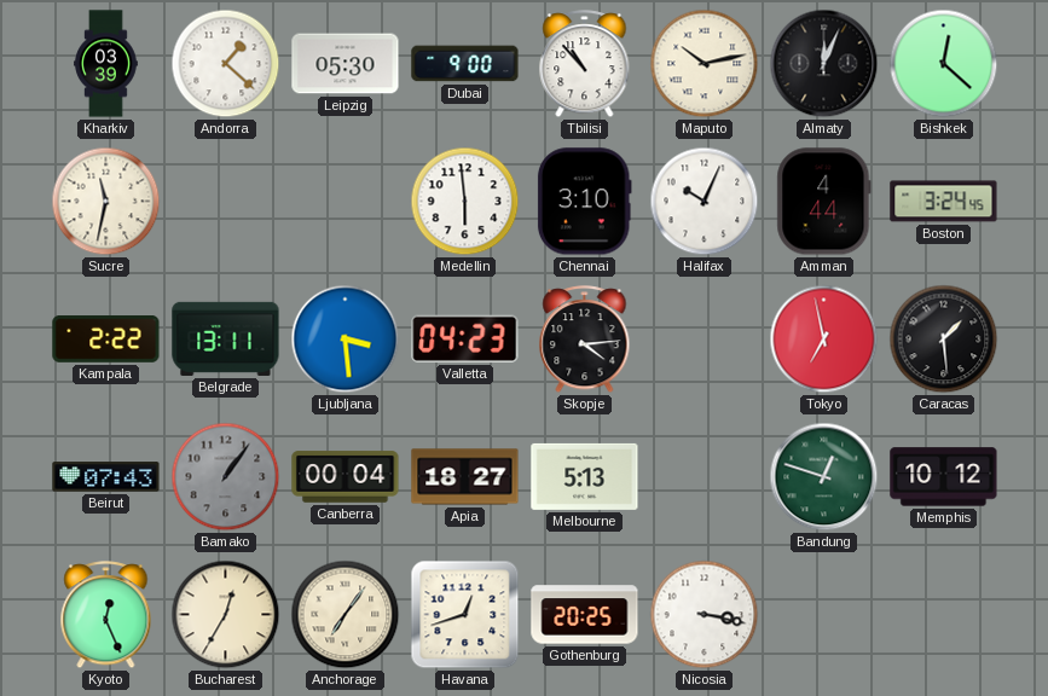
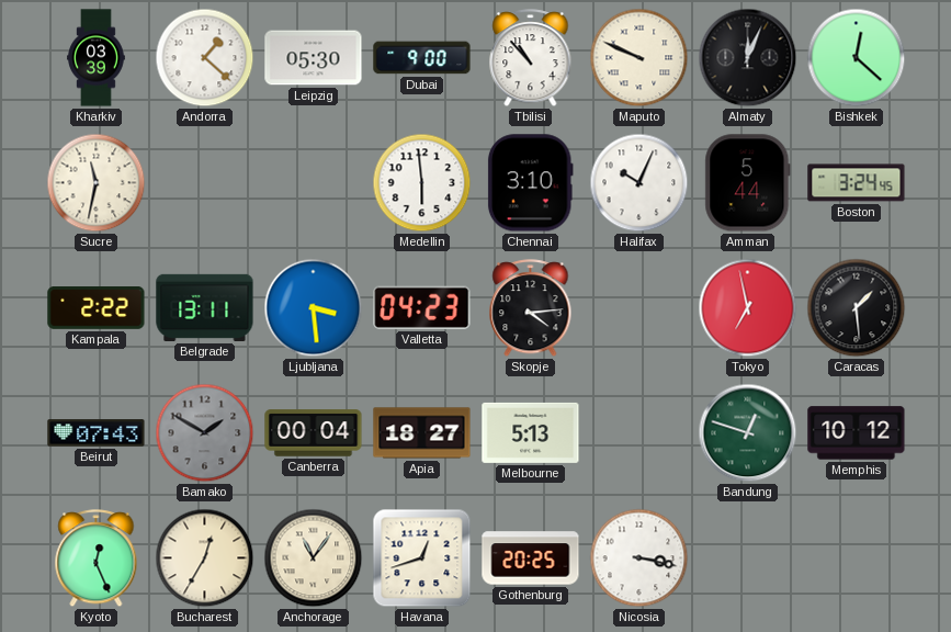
Maputo: 10:13 -> 9:49
Amman: 4:44 -> 5:44
Bamako: 1:06 -> 1:50
Anchorage: 7:06 -> 11:06
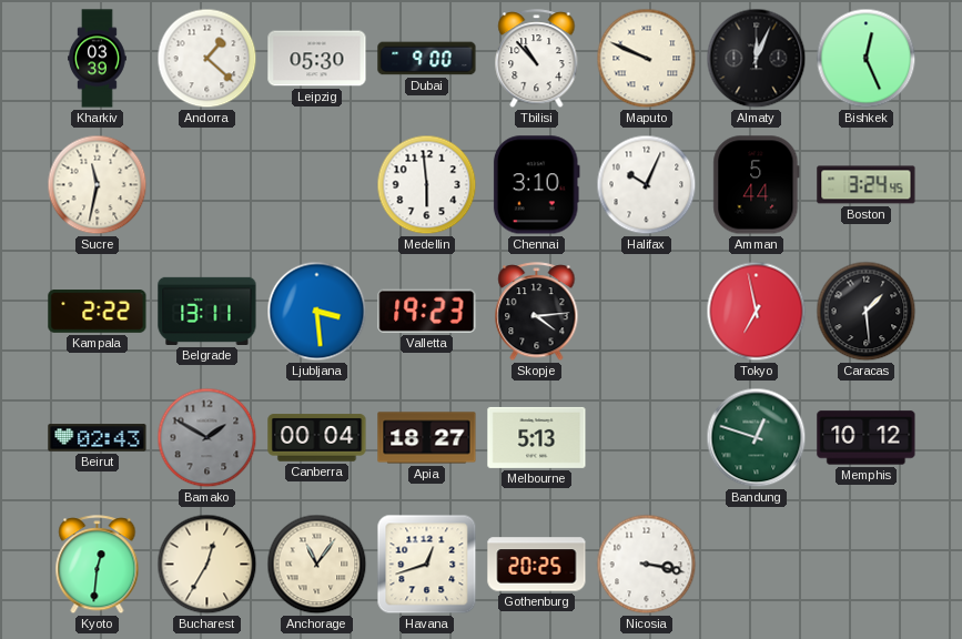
Bishkek: 12:22 -> 12:26
Valletta: 04:23 -> 19:23
Beirut: 07:43 -> 02:43
Kyoto: 12:26 -> 12:31
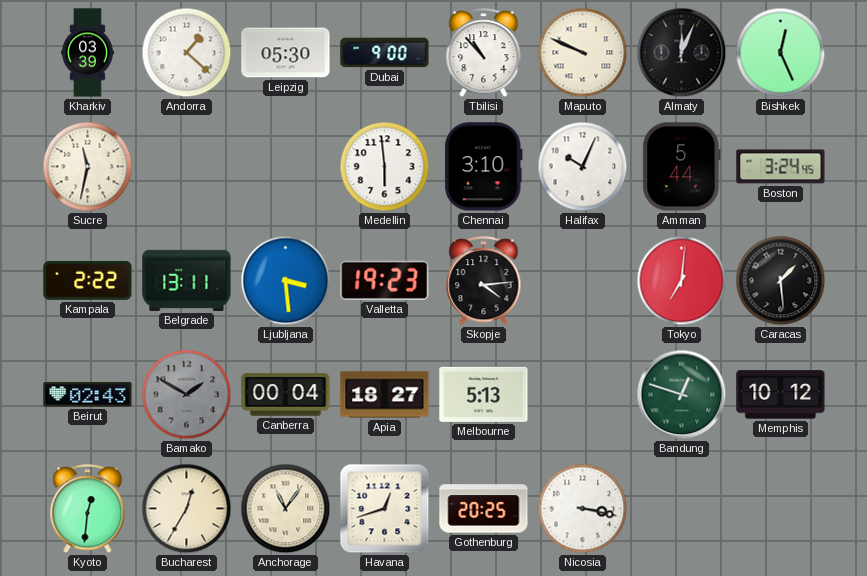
Tokyo: 6:58 -> 7:01
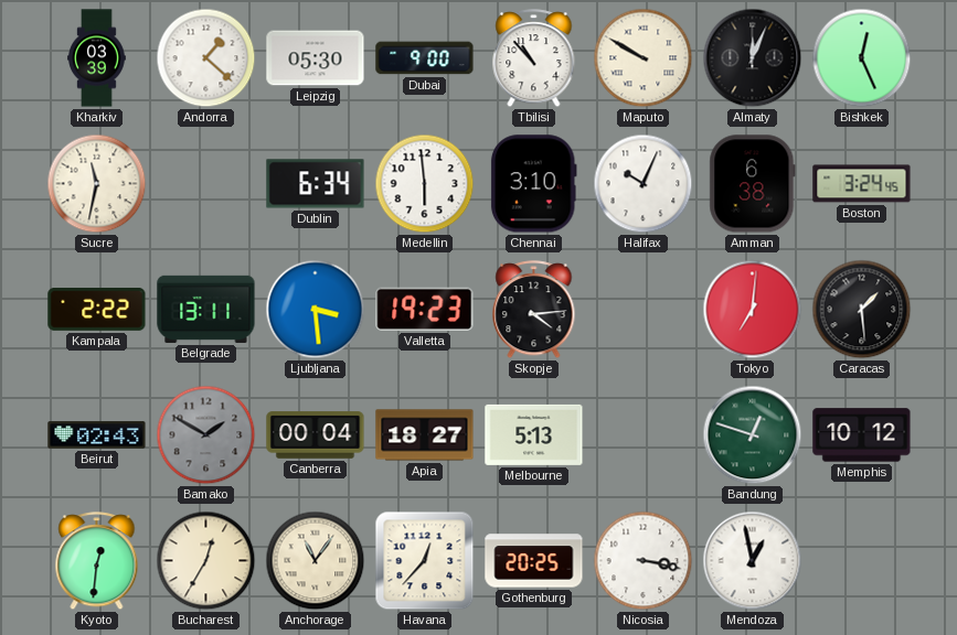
Maputo: 9:49 -> 9:50
Dublin: none -> 6:34
Amman: 5:44 -> 6:38
Havana: 12:42 -> 12:37
Mendoza: none -> 12:58
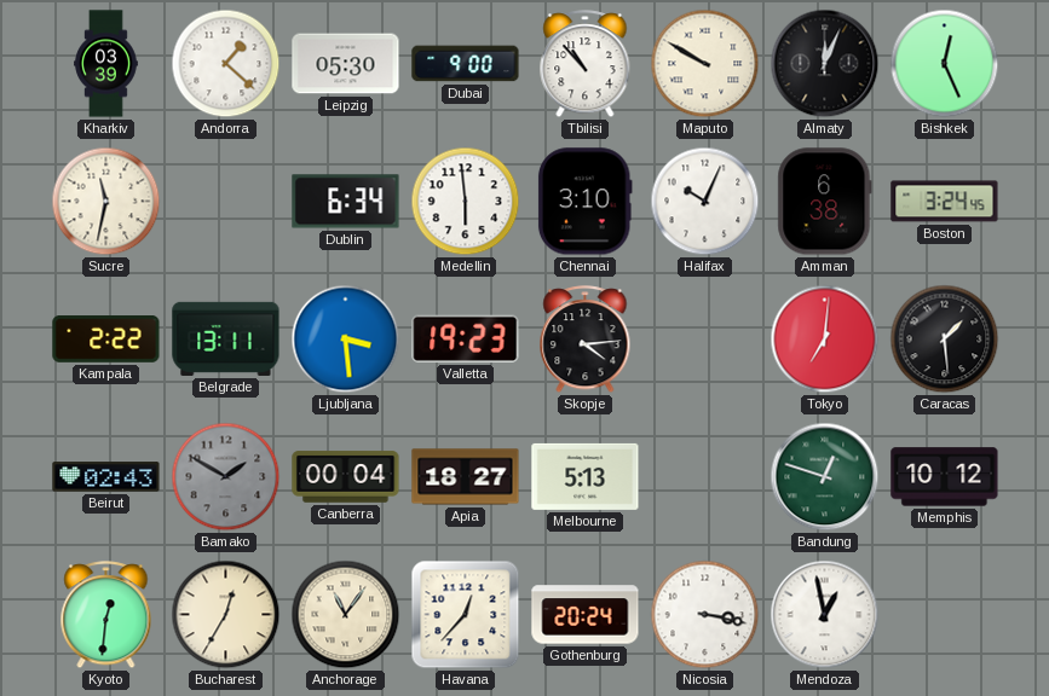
Gothenburg: 20:25 -> 20:24
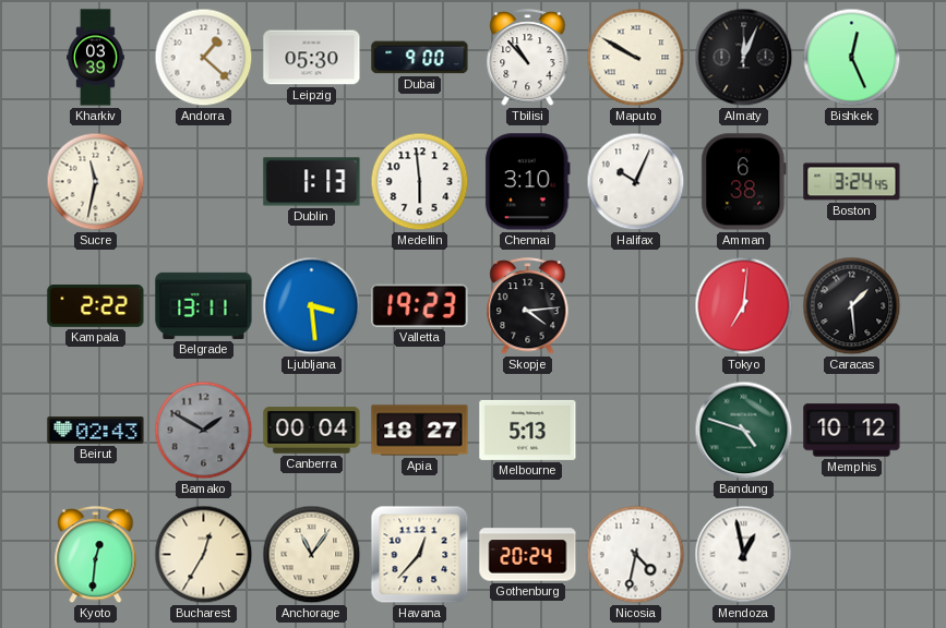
Dublin: 6:34 -> 1:13
Bandung: 12:48 -> 4:48
Nicosia: 3:17 -> 4:32
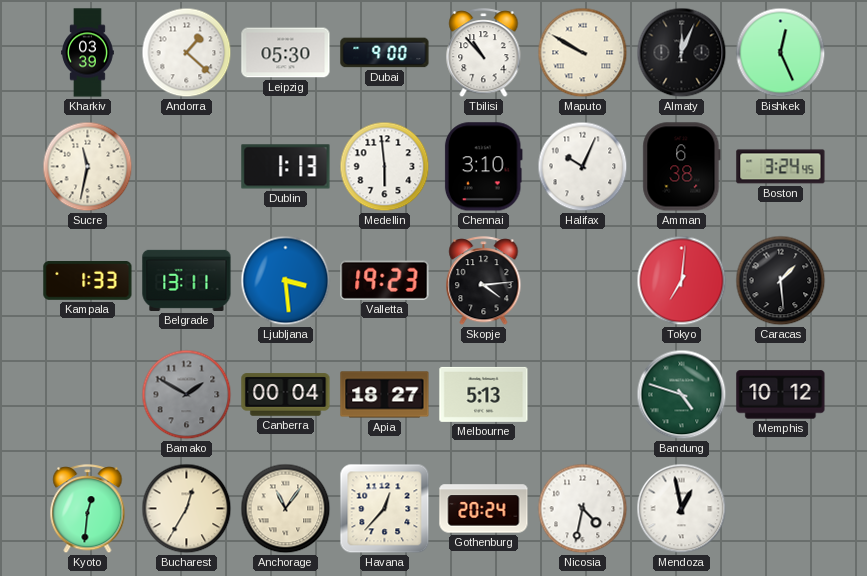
Kampala: 2:22 -> 1:33
Beirut: 02:43 -> none
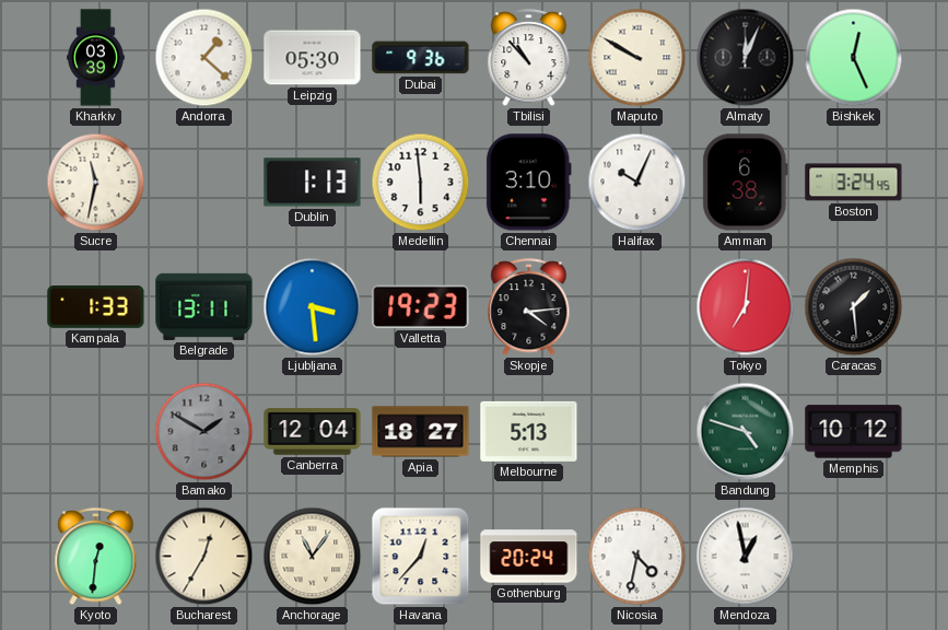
Dubai: 9:00 -> 9:36
Canberra: 00:04 -> 12:04
